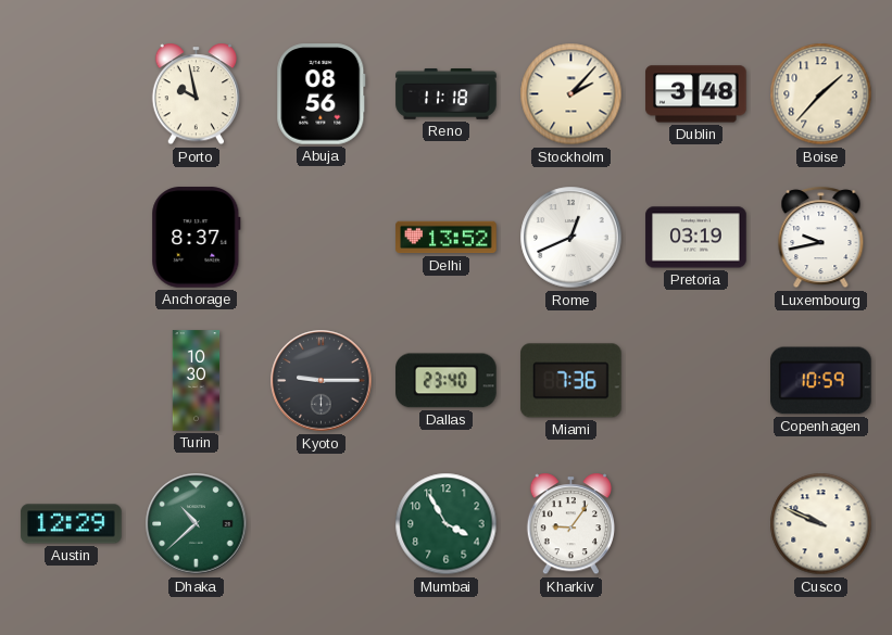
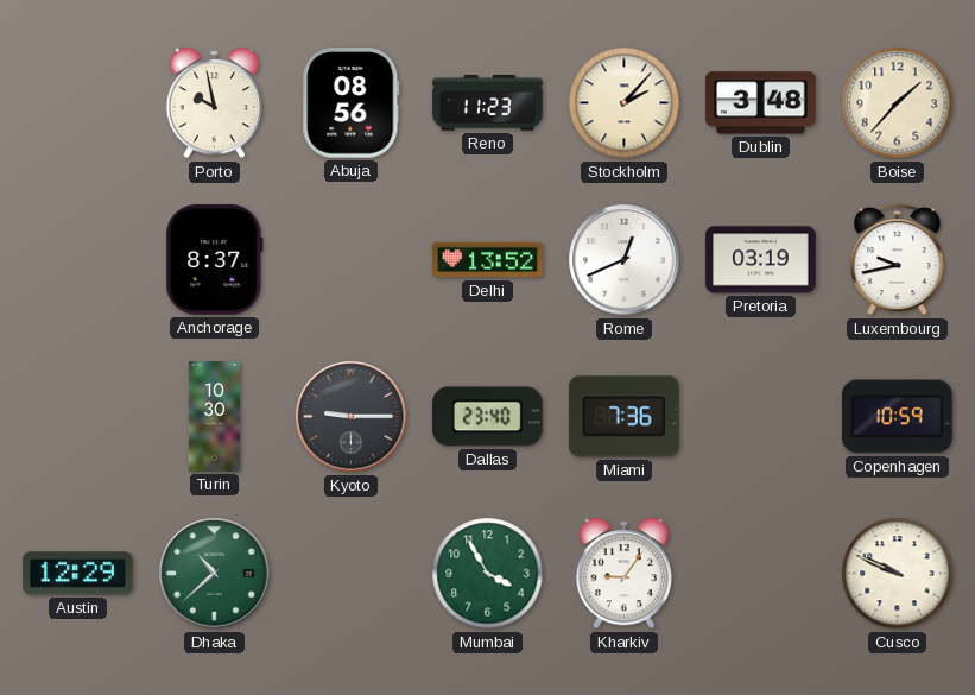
Reno: 11:18 -> 11:23
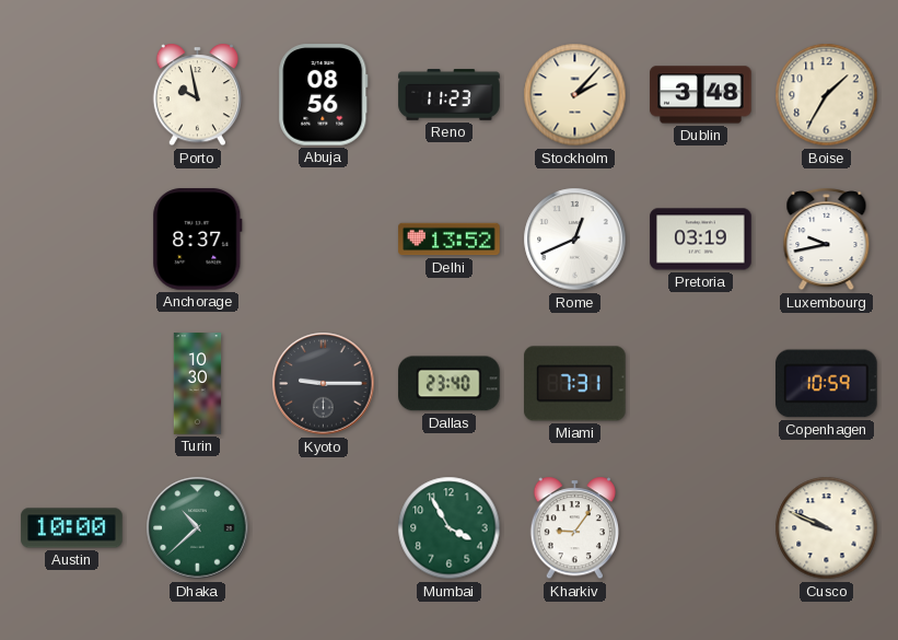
Boise: 1:37 -> 1:35
Miami: 7:36 -> 7:31
Austin: 12:29 -> 10:00
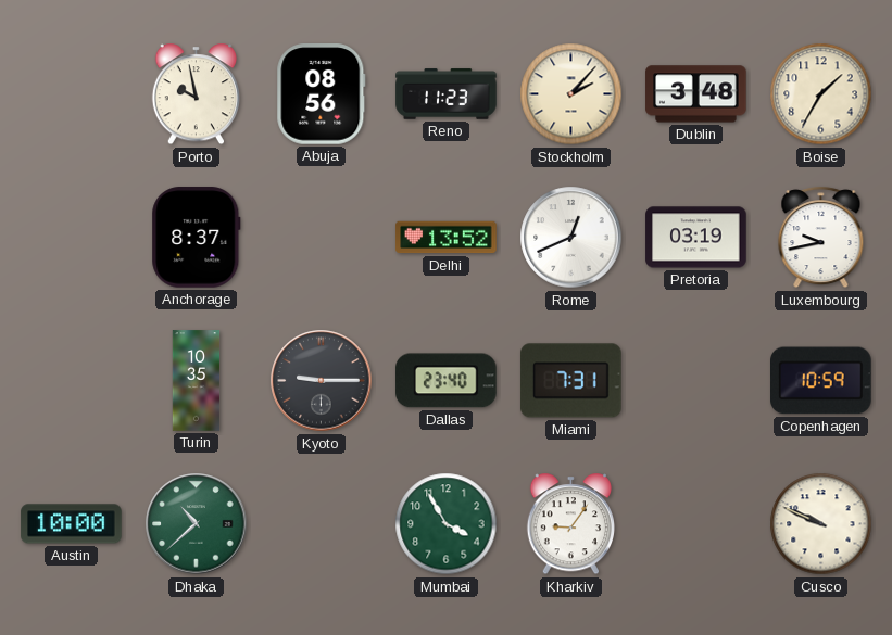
Turin: 10:30 -> 10:35
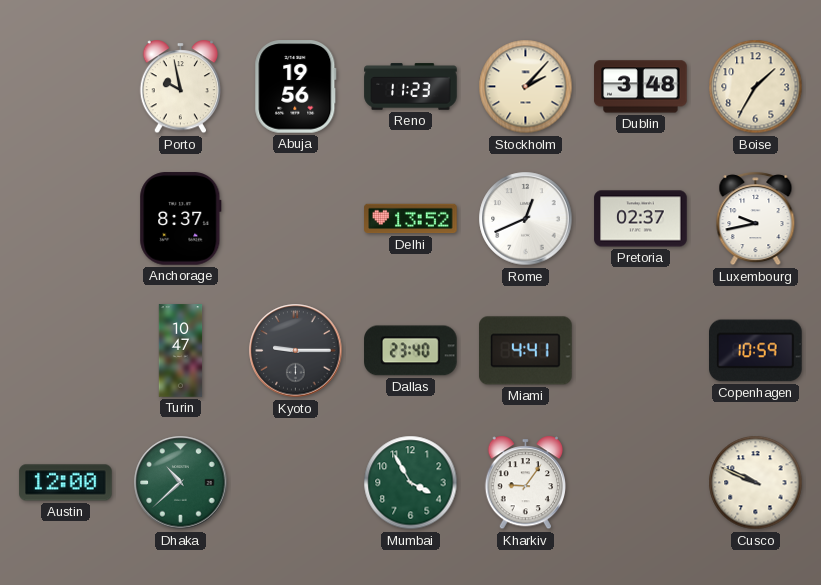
Abuja: 08:56 -> 19:56
Pretoria: 03:19 -> 02:37
Turin: 10:35 -> 10:47
Miami: 7:31 -> 4:41
Austin: 10:00 -> 12:00
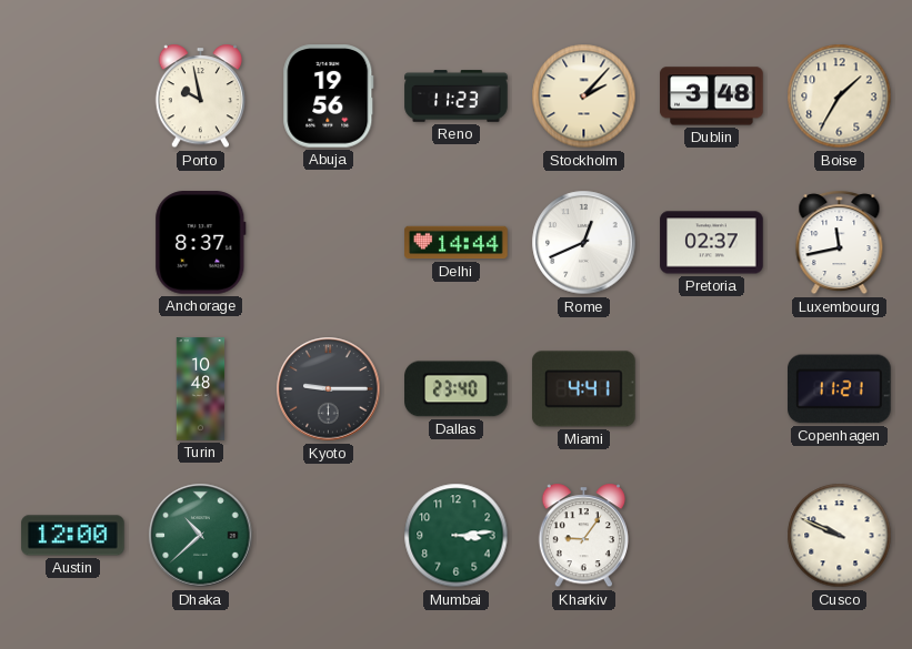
Delhi: 13:52 -> 14:44
Luxembourg: 9:43 -> 11:43
Turin: 10:47 -> 10:48
Copenhagen: 10:59 -> 11:21
Mumbai: 3:55 -> 3:14
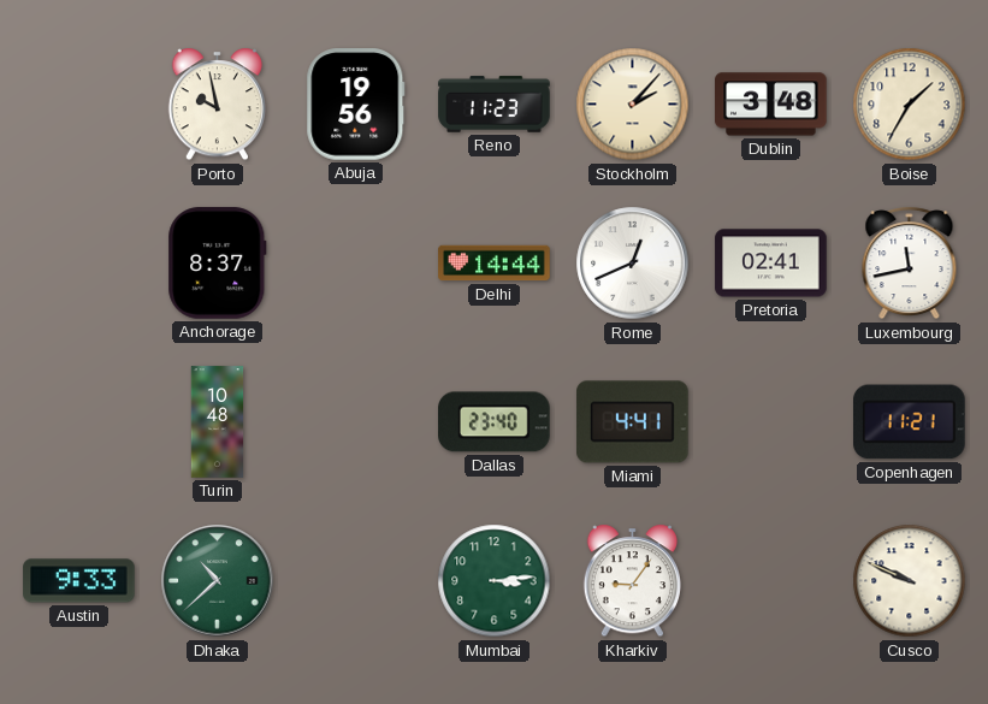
Pretoria: 02:37 -> 02:41
Kyoto: 9:15 -> none
Austin: 12:00 -> 9:33
